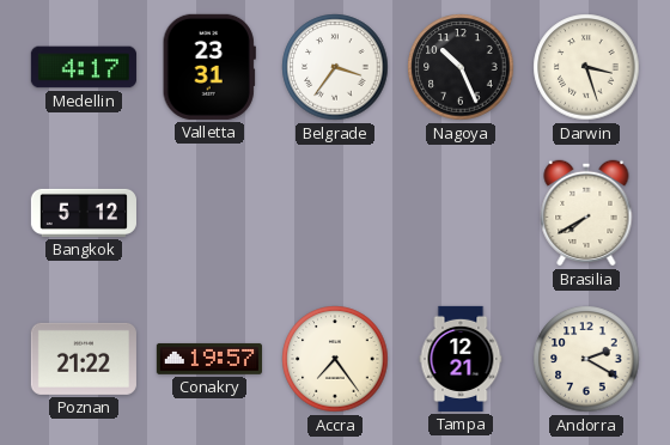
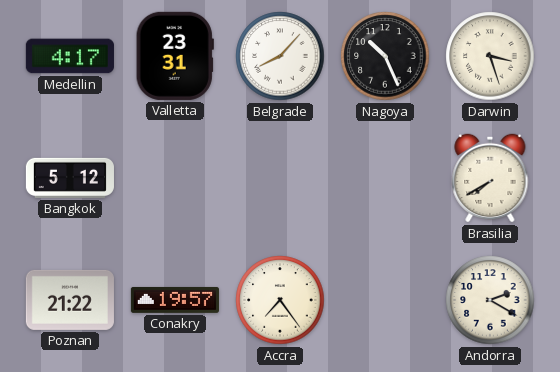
Belgrade: 3:36 -> 8:07
Tampa: 12:21 -> none
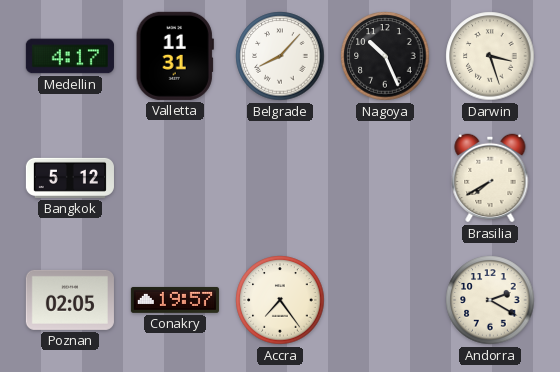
Valletta: 23:31 -> 11:31
Poznan: 21:22 -> 02:05
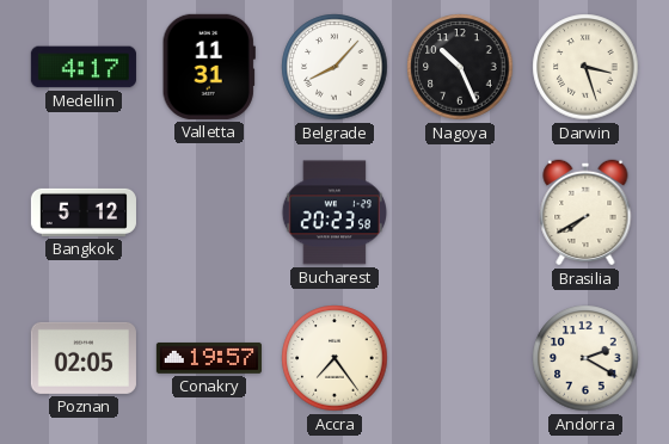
Bucharest: none -> 20:23
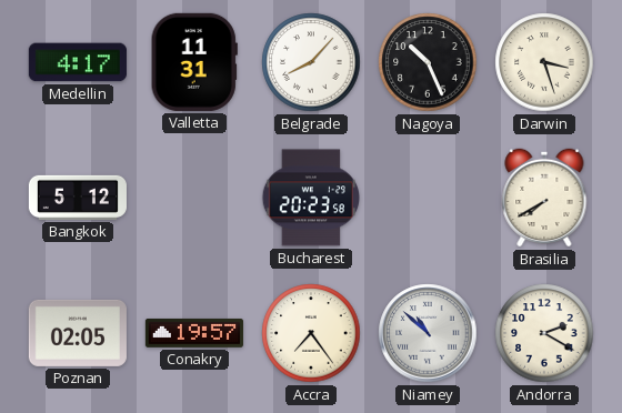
Niamey: none -> 10:52
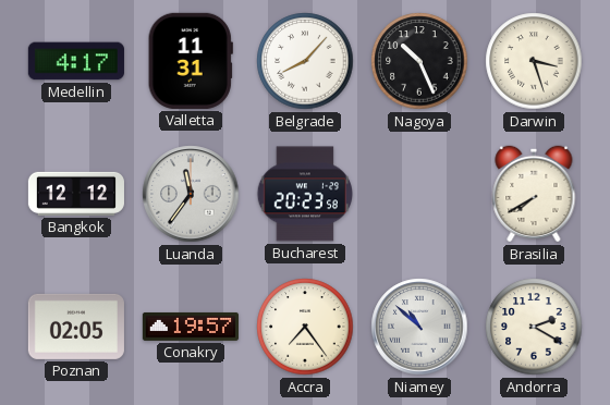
Bangkok: 5:12 -> 12:12
Luanda: none -> 11:36
